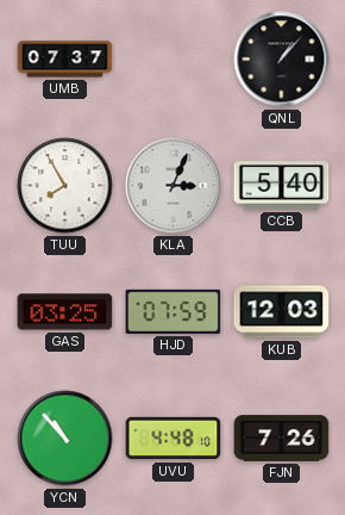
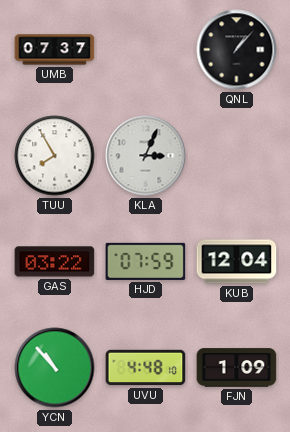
CCB: 5:40 -> none
GAS: 03:25 -> 03:22
KUB: 12:03 -> 12:04
FJN: 7:26 -> 1:09
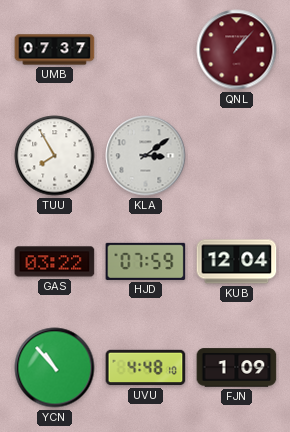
QNL dial: black -> burgundy
KLA: 3:04 -> 3:09
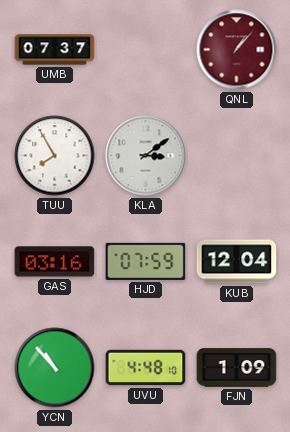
GAS: 03:22 -> 03:16
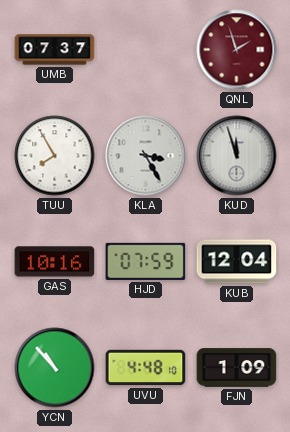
QNL: 1:07 -> 1:57
KLA: 3:09 -> 3:25
KUD: none -> 11:57
GAS: 03:16 -> 10:16
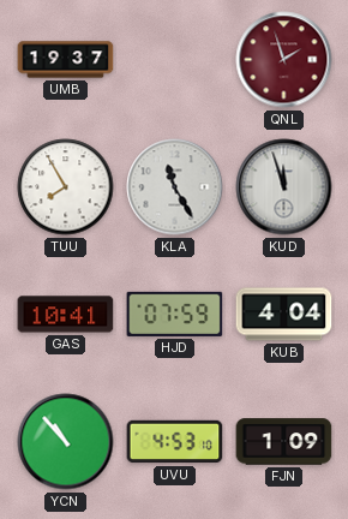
UMB: 07:37 -> 19:37
KLA: 3:25 -> 11:25
GAS: 10:16 -> 10:41
KUB: 12:04 -> 4:04
UVU: 4:48 -> 4:53
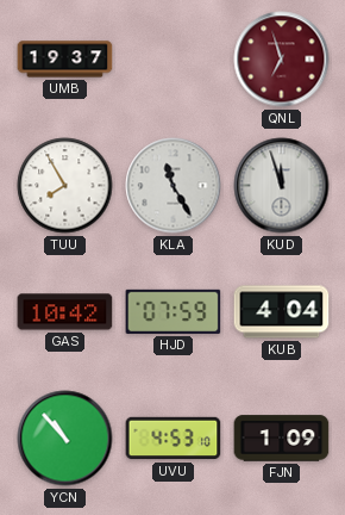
QNL: 1:57 -> 6:57
GAS: 10:41 -> 10:42
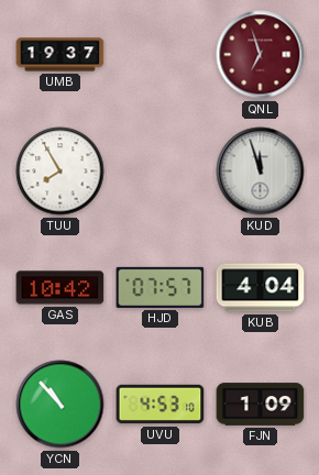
KLA: 11:25 -> none
HJD: 07:59 -> 07:57
